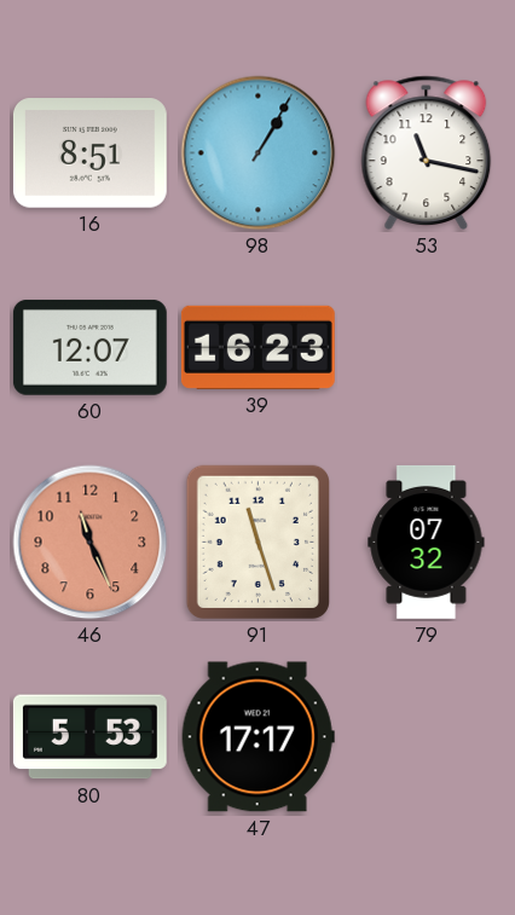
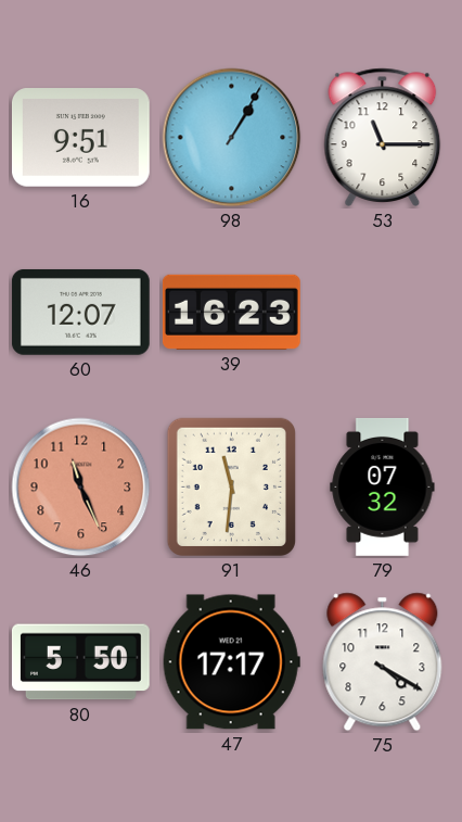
16: 8:51 -> 9:51
53: 11:17 -> 11:15
91: 11:27 -> 11:31
80: 5:53 -> 5:50
75: none -> 4:20
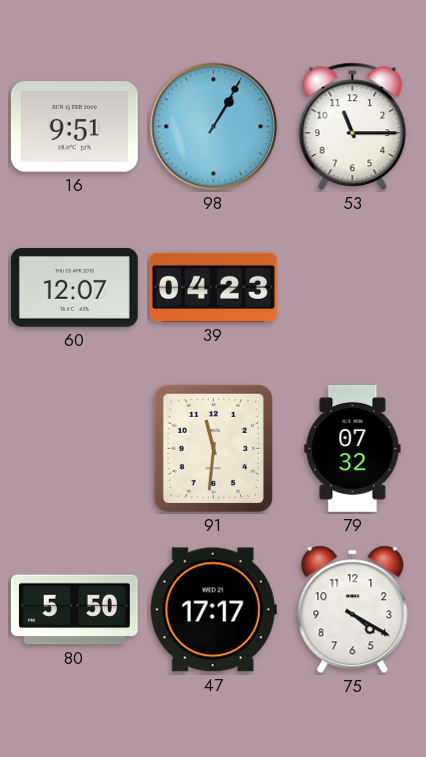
39: 16:23 -> 04:23
46: 11:26 -> none
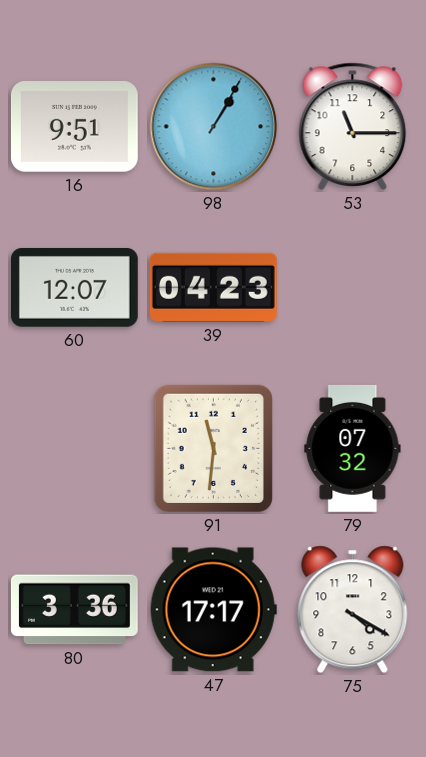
80: 5:50 -> 3:36
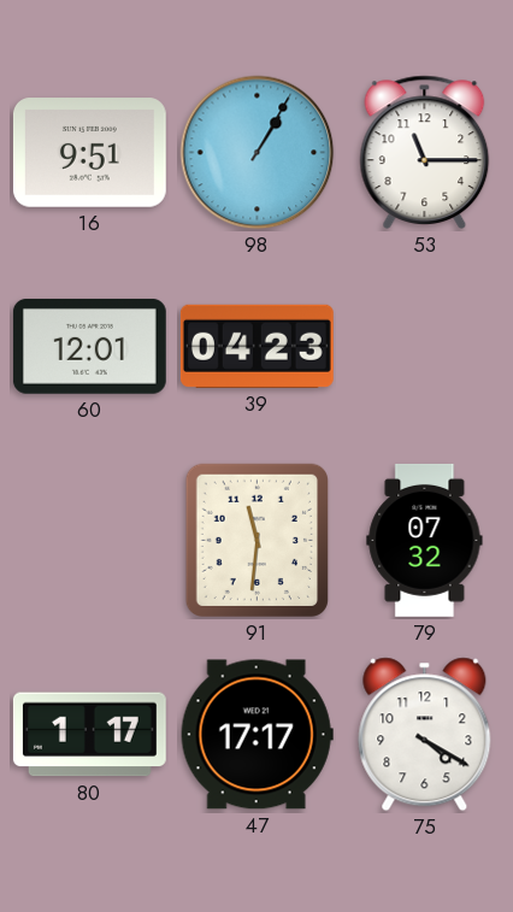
60: 12:07 -> 12:01
80: 3:36 -> 1:17
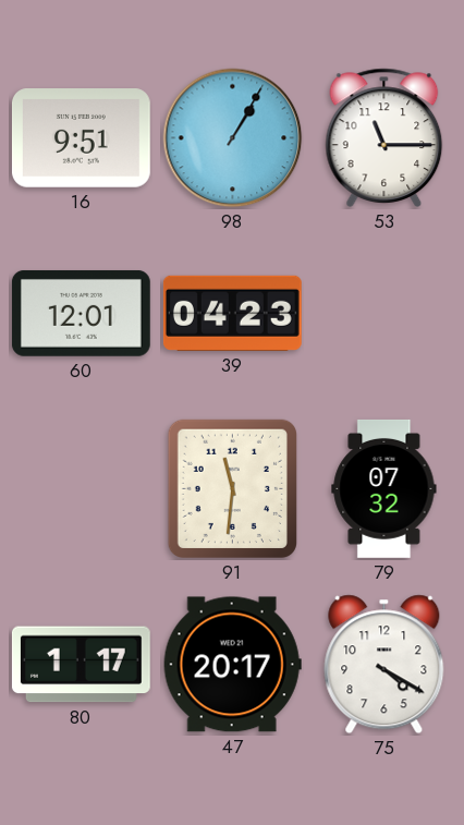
47: 17:17 -> 20:17
